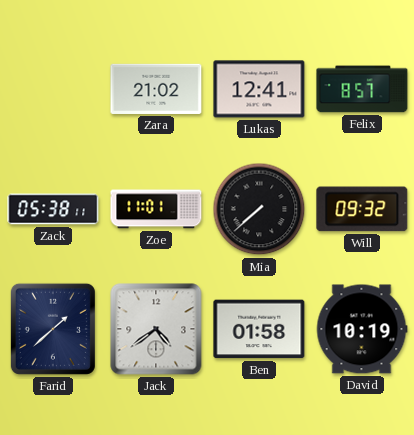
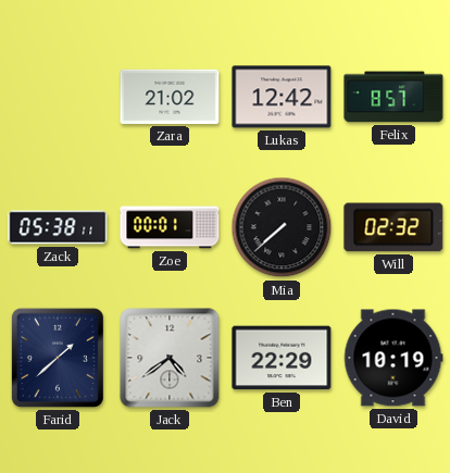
Lukas: 12:41 -> 12:42
Zoe: 11:01 -> 00:01
Will: 09:32 -> 02:32
Ben: 01:58 -> 22:29
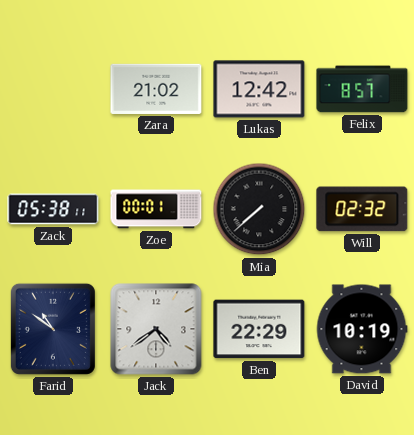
Farid: 1:38 -> 10:51
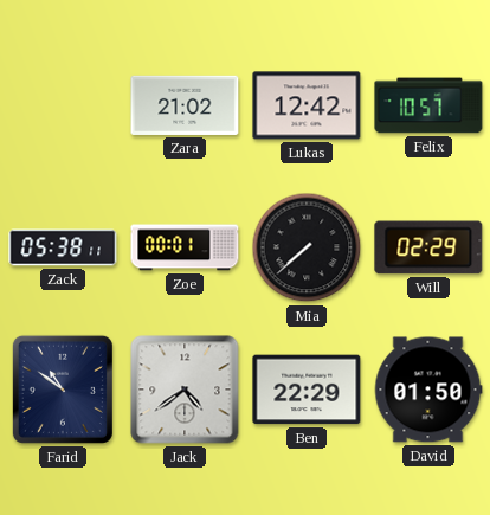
Felix: 8:57 -> 10:57
Will: 02:32 -> 02:29
David: 10:19 -> 01:50
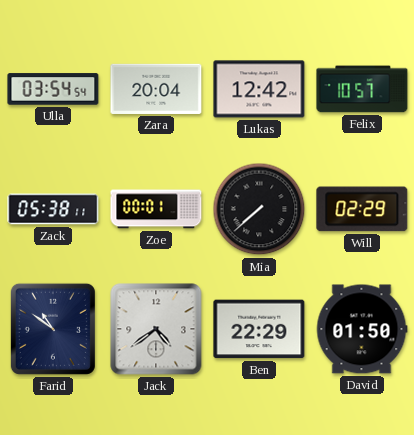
Ulla: none -> 03:54
Zara: 21:02 -> 20:04
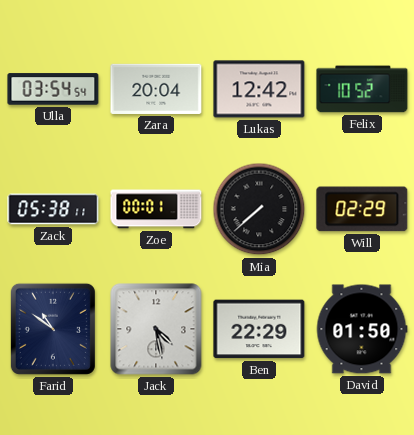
Felix: 10:57 -> 10:52
Jack: 4:39 -> 4:28
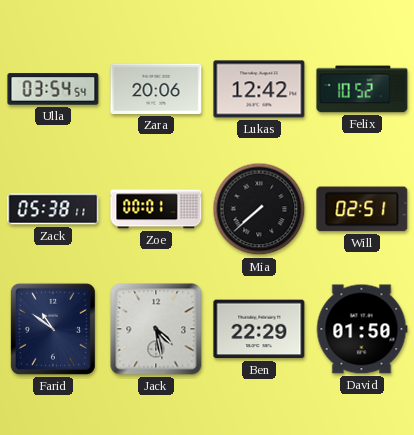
Zara: 20:04 -> 20:06
Will: 02:29 -> 02:51
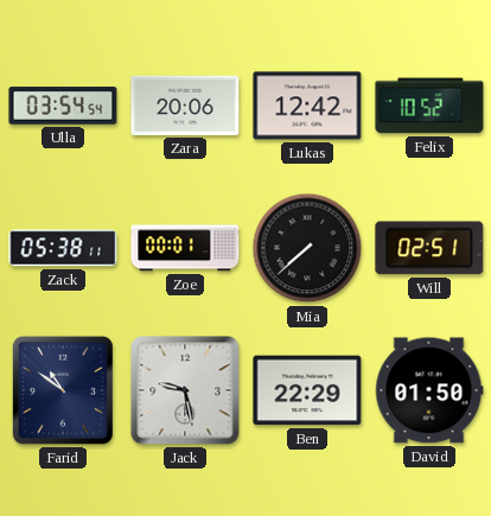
Jack: 4:28 -> 9:28
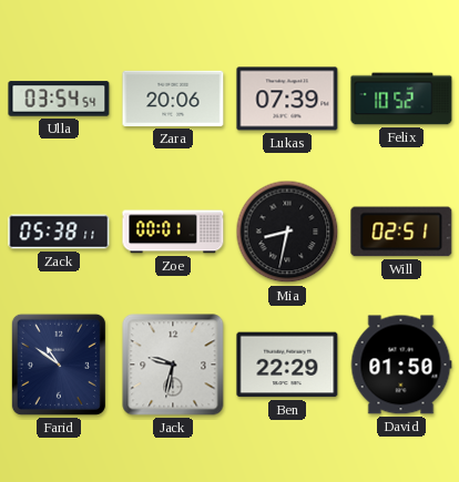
Lukas: 12:42 -> 07:39
Mia: 7:38 -> 8:32
Jack: 9:28 -> 9:32
